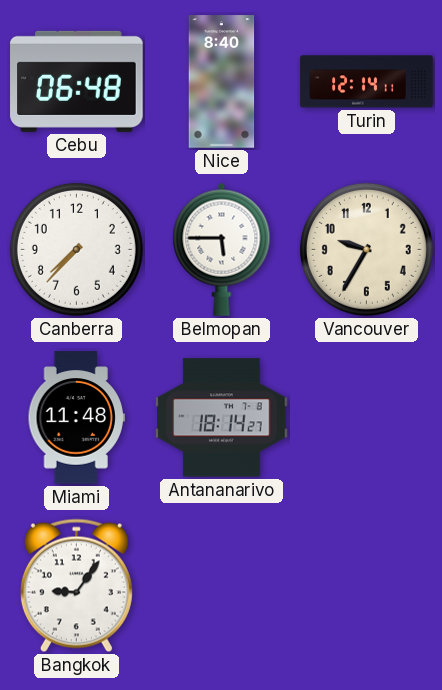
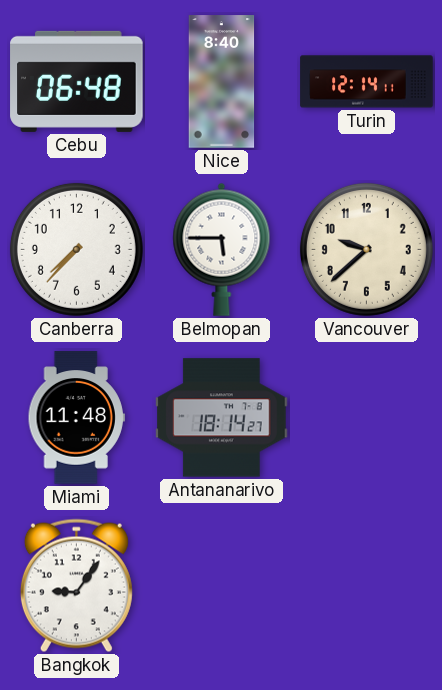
Vancouver: 9:35 -> 9:38
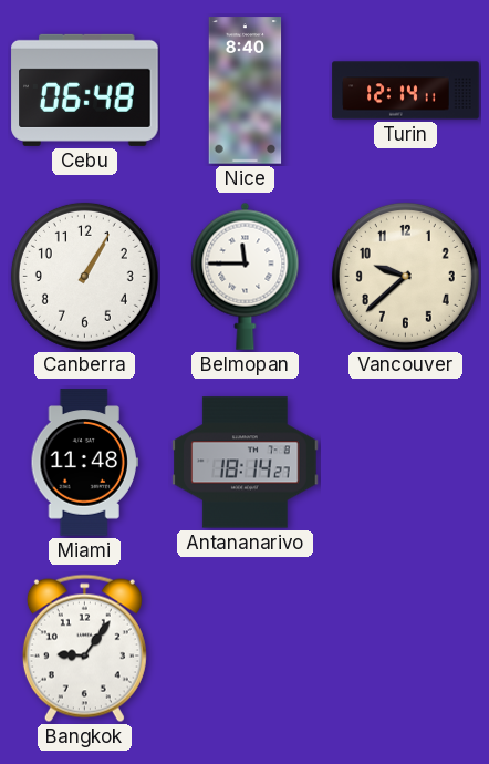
Canberra: 7:37 -> 1:05
Belmopan: 5:45 -> 11:45
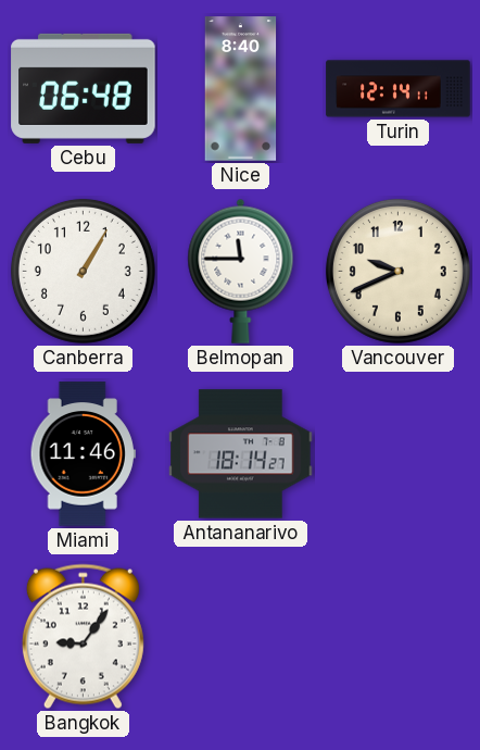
Vancouver: 9:38 -> 9:41
Miami: 11:48 -> 11:46
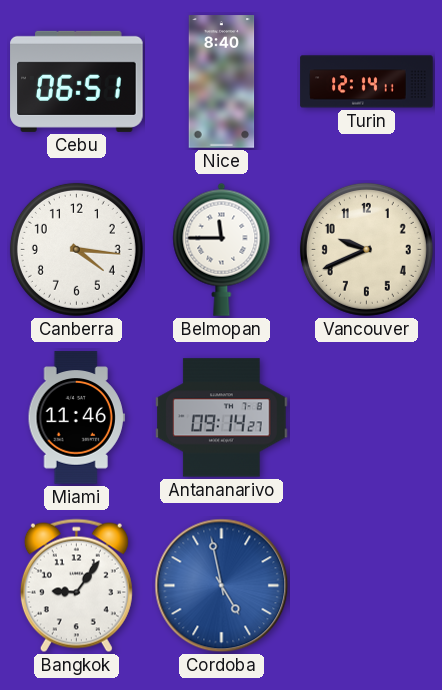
Cebu: 06:48 -> 06:51
Canberra: 1:05 -> 4:16
Antananarivo: 18:14 -> 09:14
Cordoba: none -> 4:58
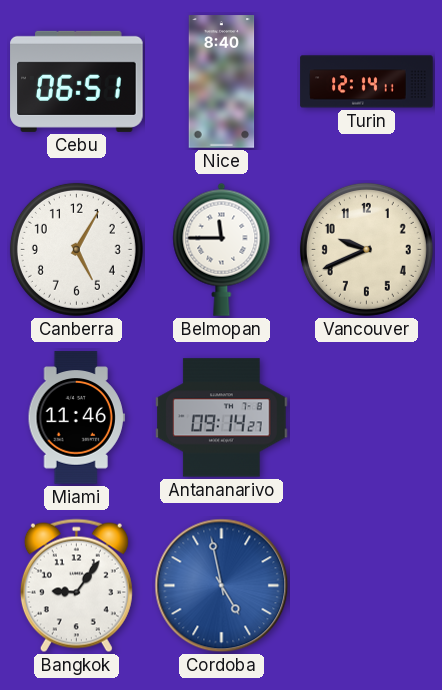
Canberra: 4:16 -> 5:05
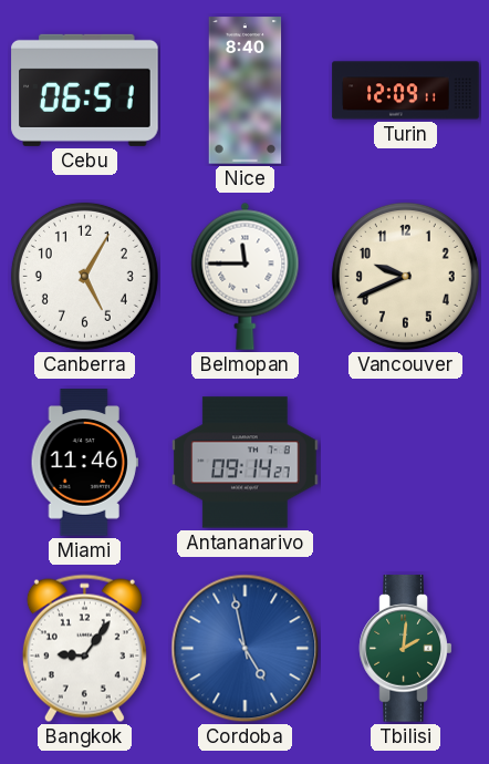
Turin: 12:14 -> 12:09
Tbilisi: none -> 2:01
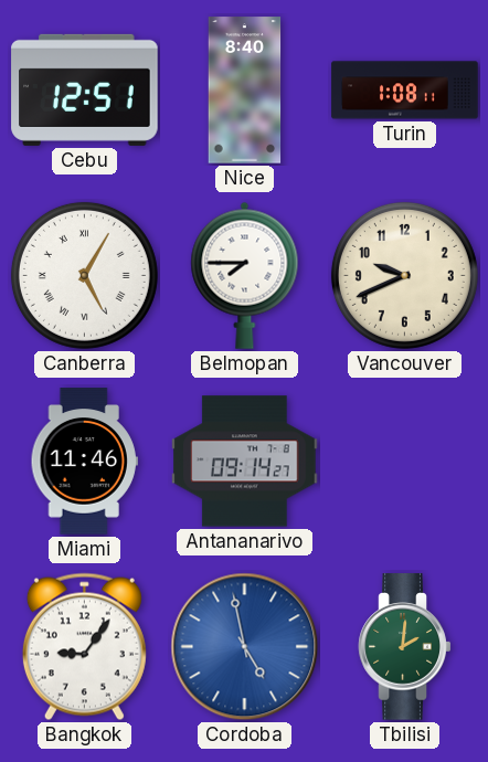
Cebu: 06:51 -> 12:51
Turin: 12:09 -> 1:08
Canberra numerals: Arabic -> Roman
Belmopan: 11:45 -> 7:45
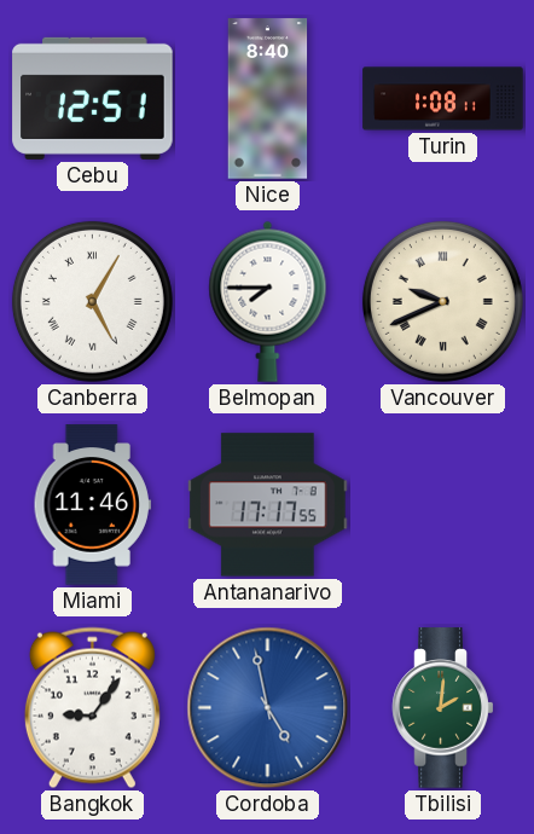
Vancouver numerals: Arabic -> Roman
Antananarivo: 09:14 -> 17:17
